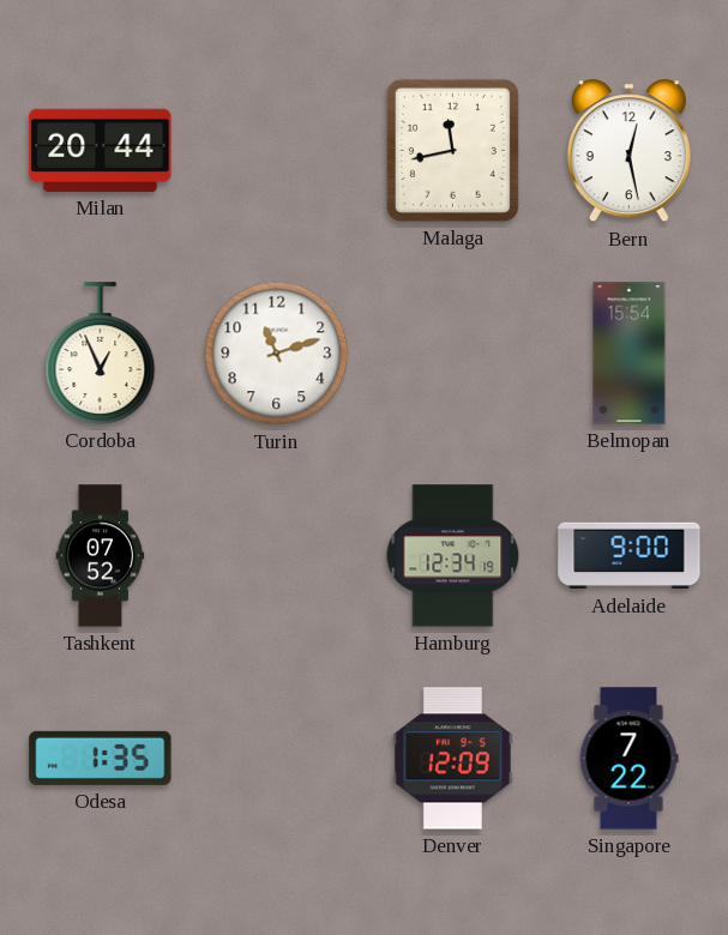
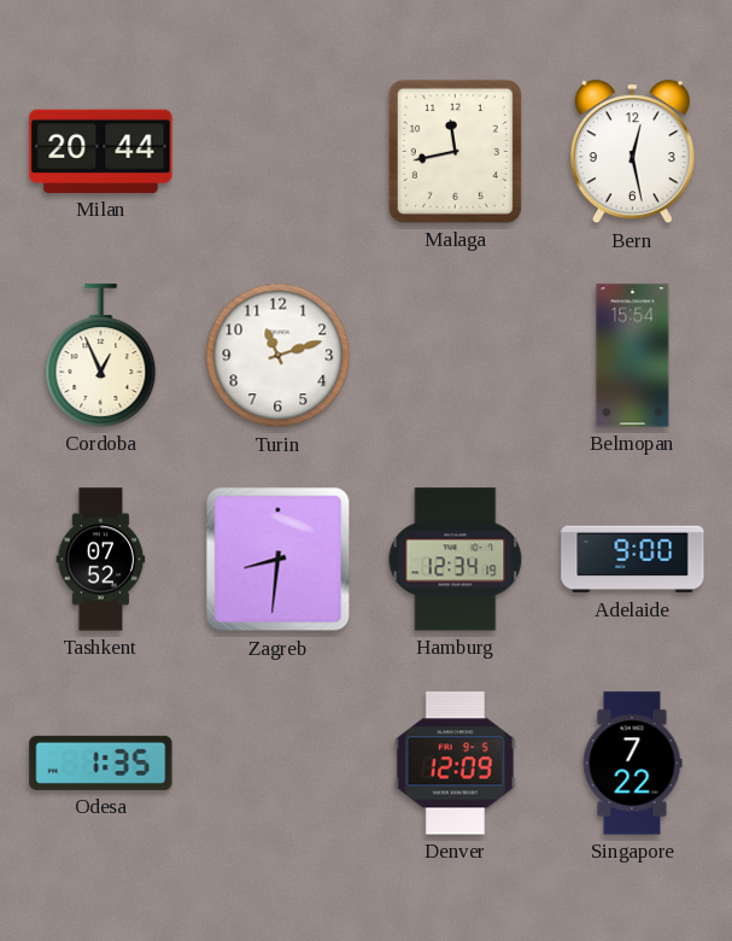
Zagreb: none -> 8:31
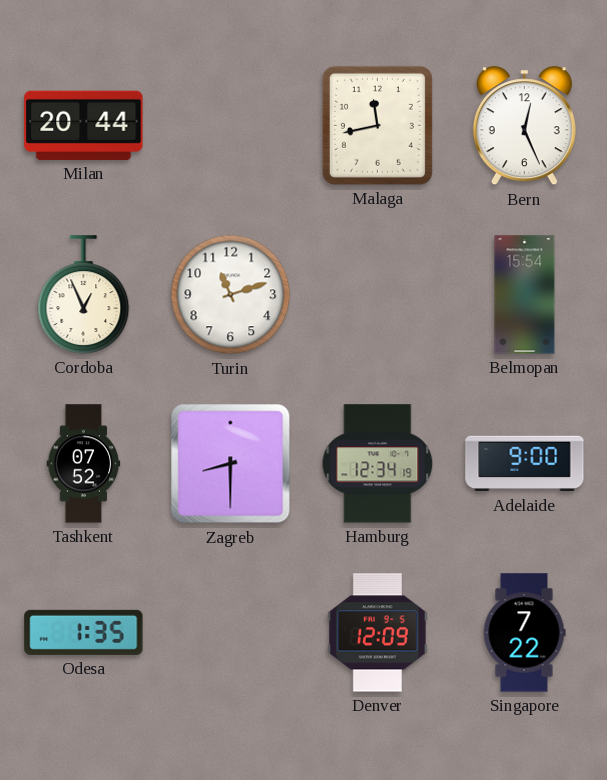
Bern: 12:28 -> 12:26
Zagreb: 8:31 -> 8:30
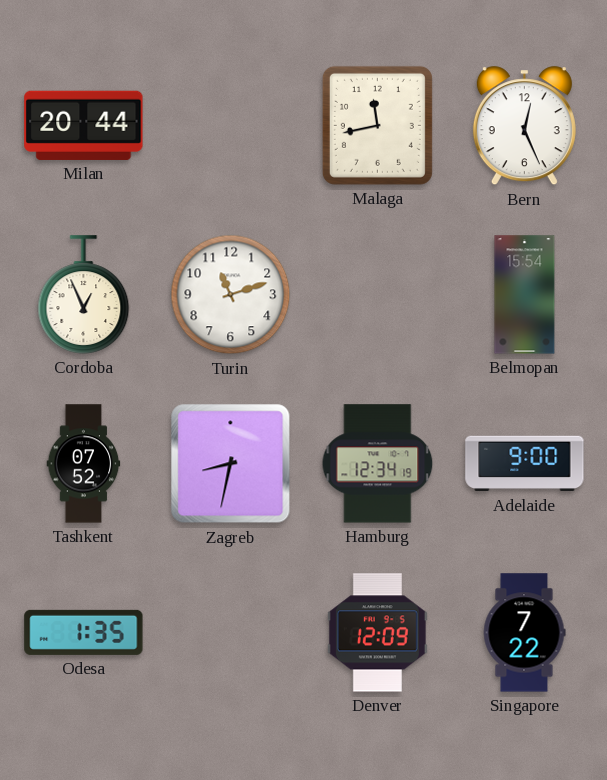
Zagreb: 8:30 -> 8:32
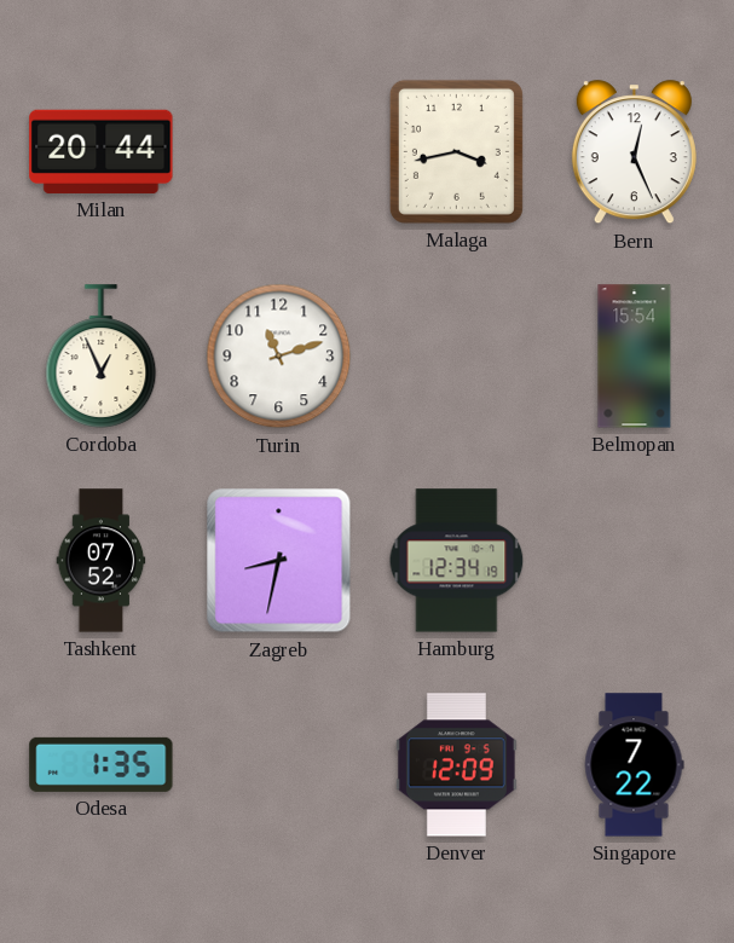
Malaga: 11:43 -> 3:43
Adelaide: 9:00 -> none
